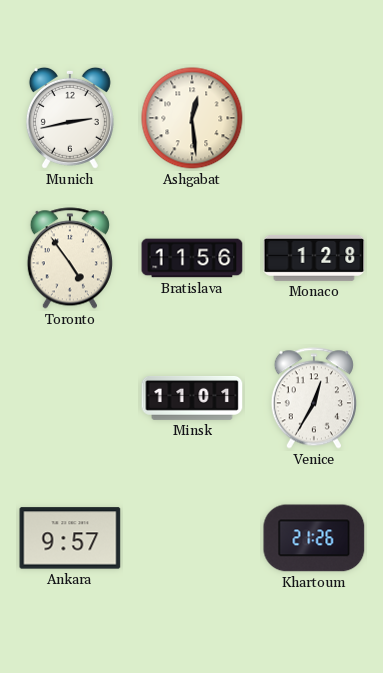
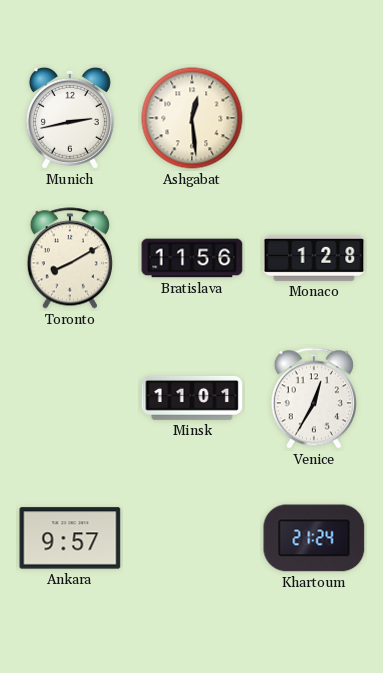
Toronto: 4:54 -> 8:10
Khartoum: 21:26 -> 21:24
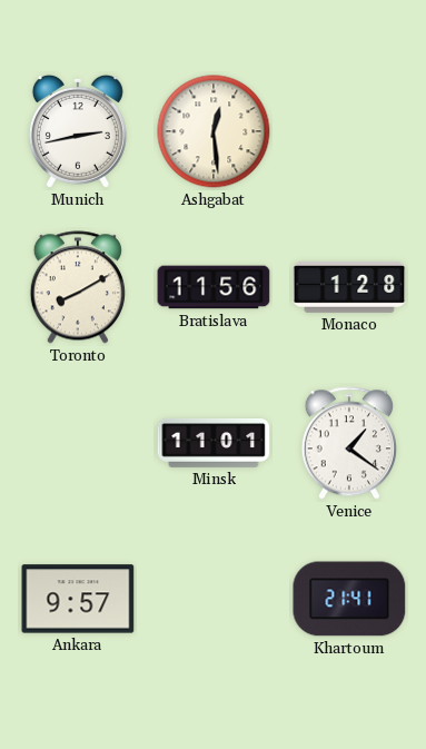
Venice: 12:35 -> 1:21
Khartoum: 21:24 -> 21:41
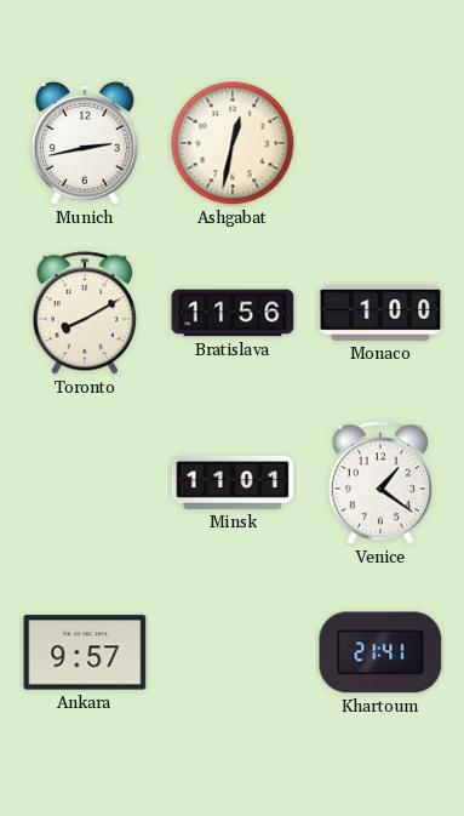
Ashgabat: 12:29 -> 12:32
Monaco: 1:28 -> 1:00
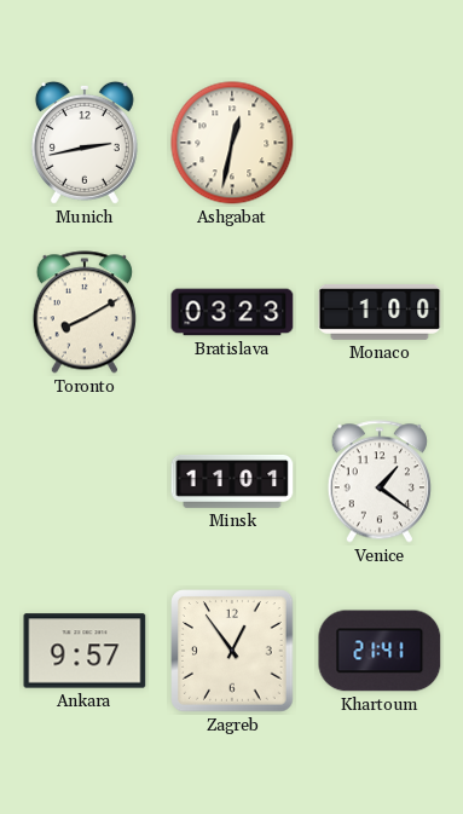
Bratislava: 11:56 -> 03:23
Zagreb: none -> 12:54
